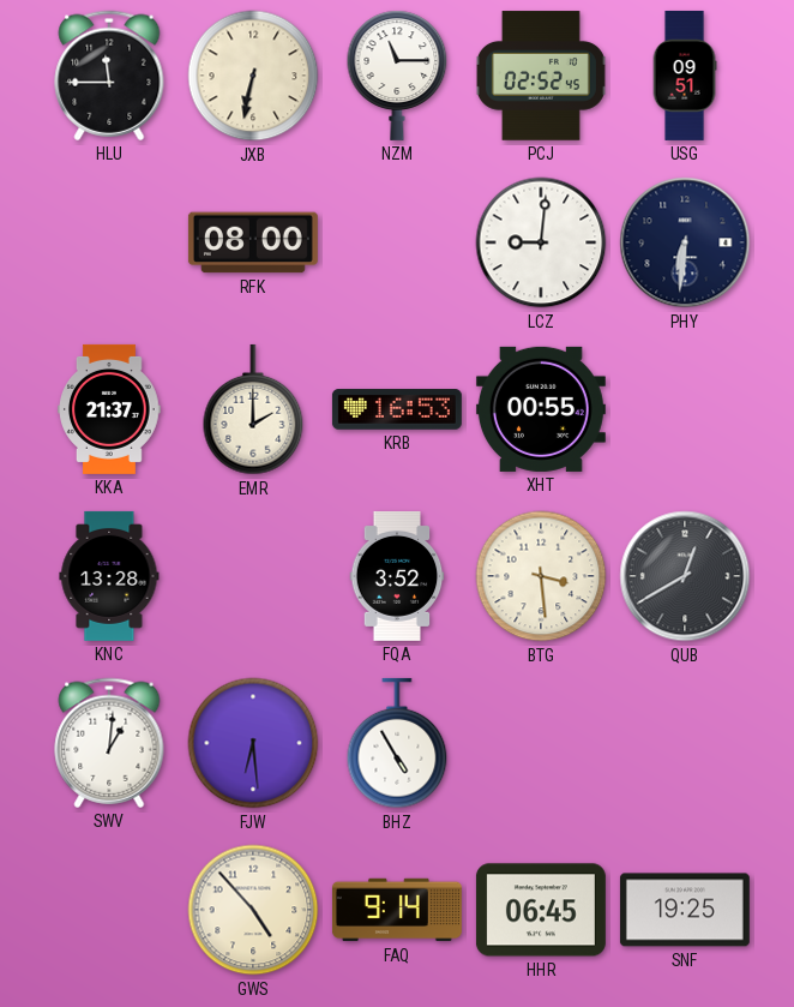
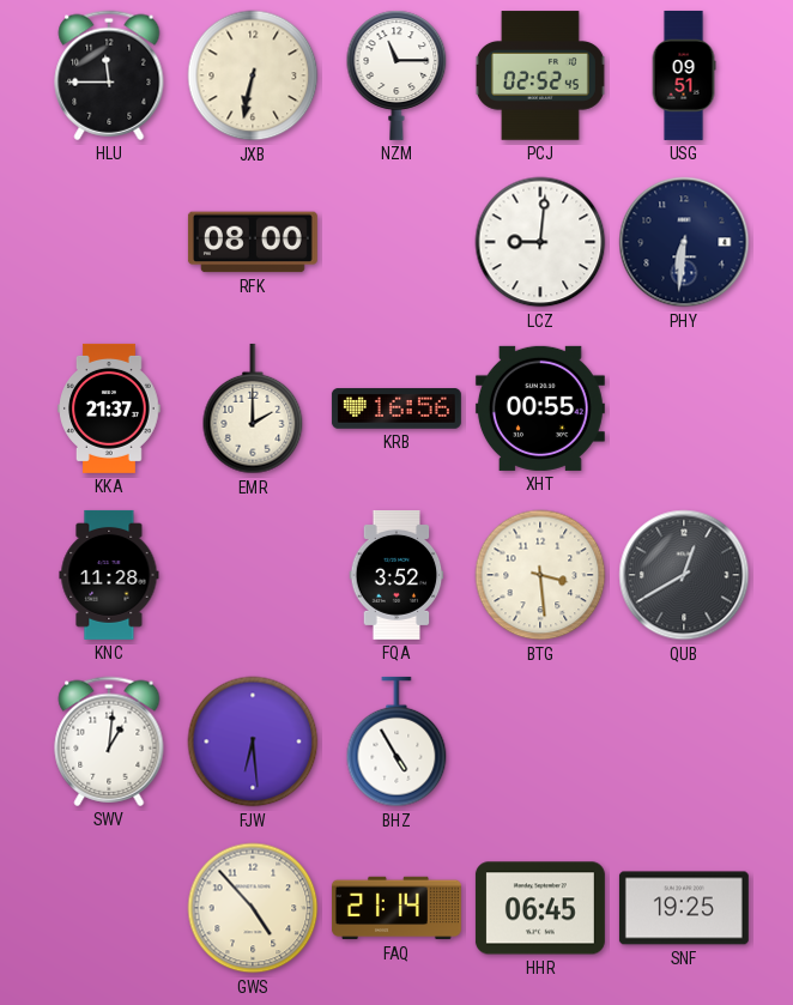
KRB: 16:53 -> 16:56
KNC: 13:28 -> 11:28
FAQ: 9:14 -> 21:14
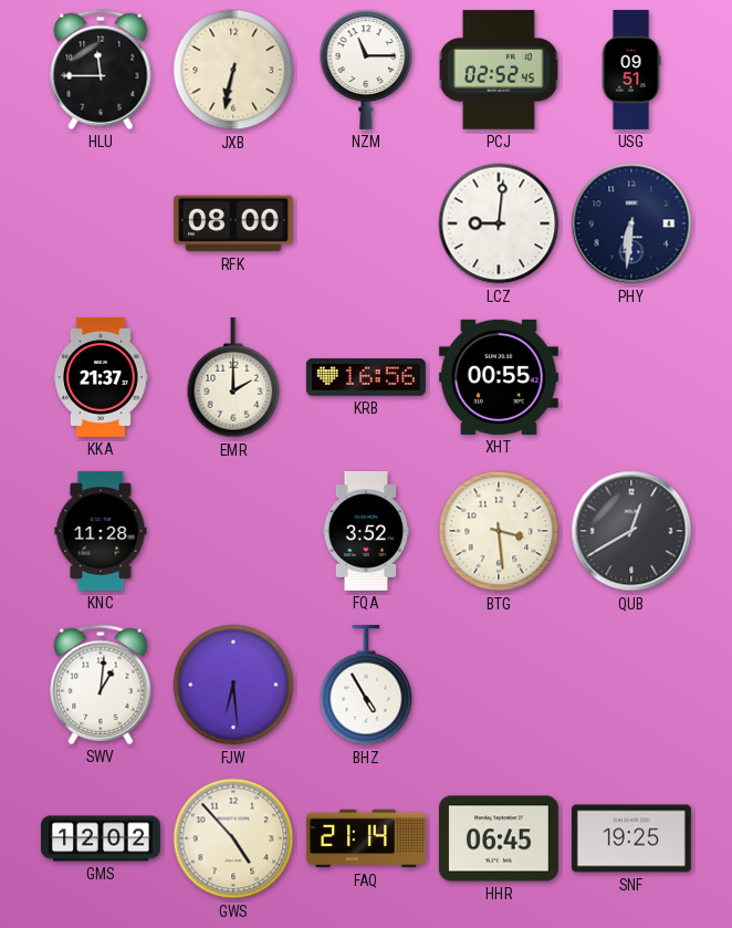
GMS: none -> 12:02
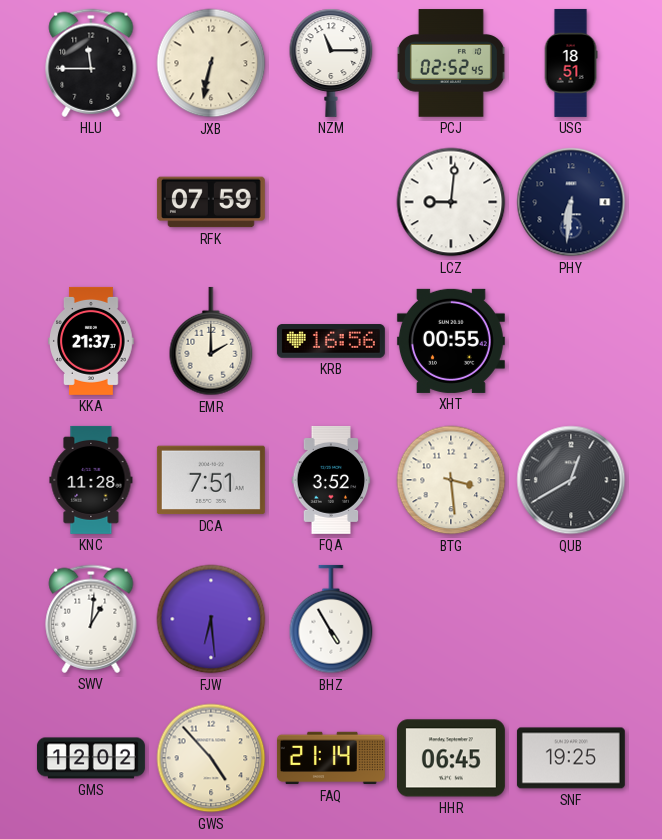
USG: 09:51 -> 18:51
RFK: 08:00 -> 07:59
DCA: none -> 7:51
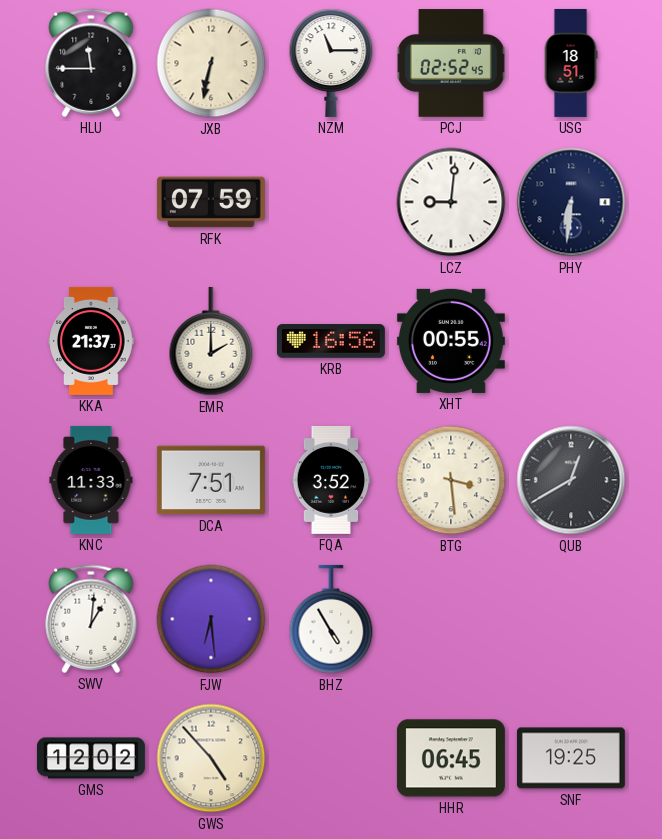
KNC: 11:28 -> 11:33
FAQ: 21:14 -> none
